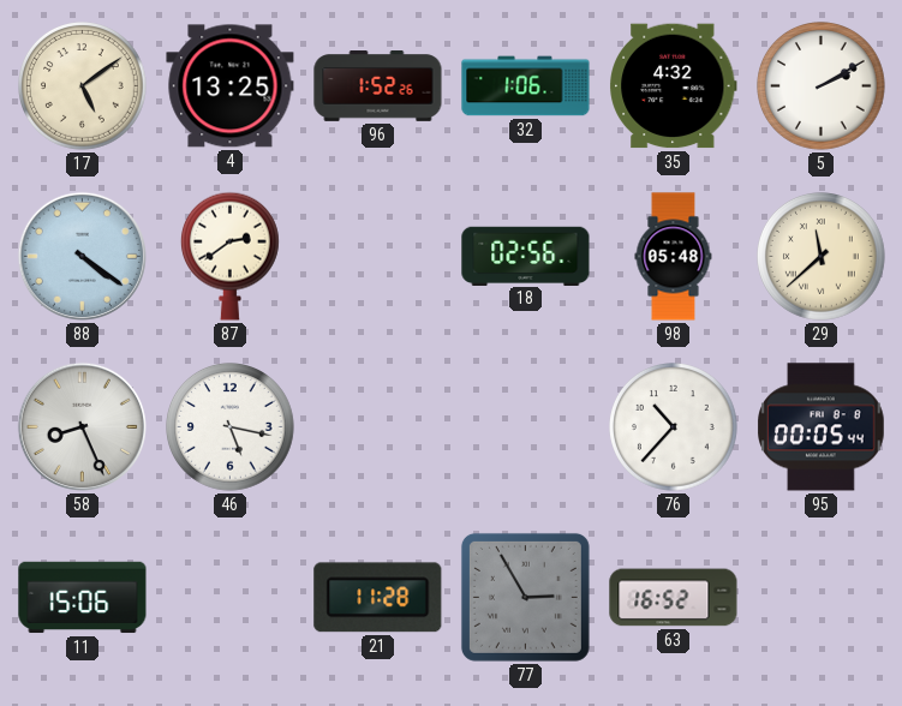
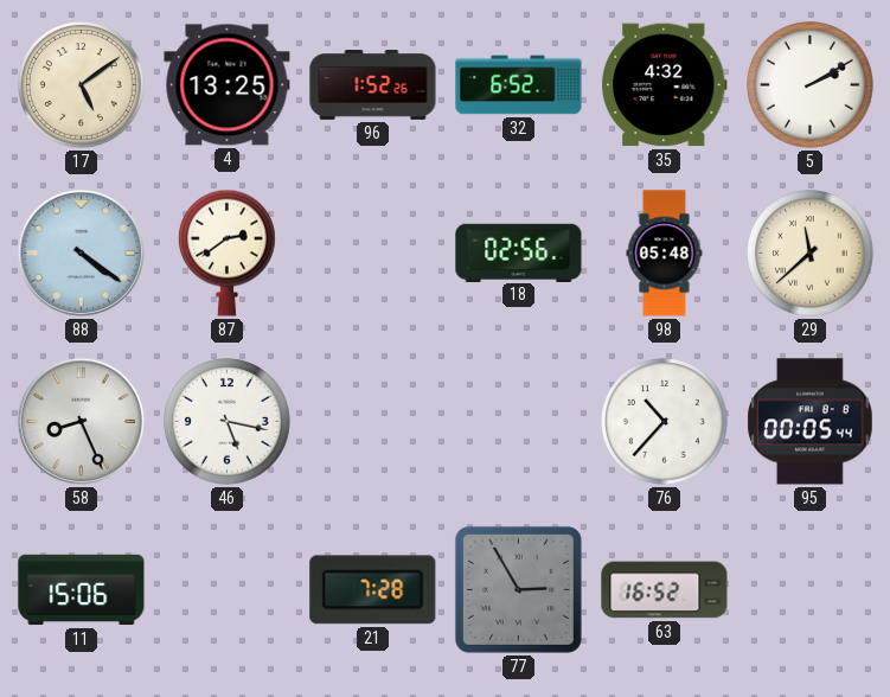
32: 1:06 -> 6:52
21: 11:28 -> 7:28
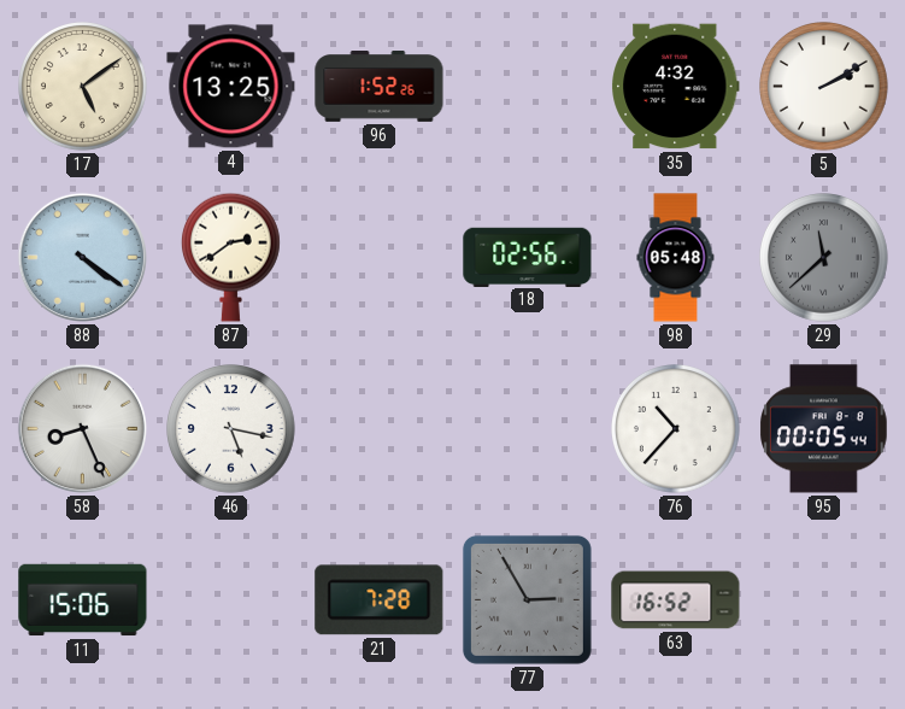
32: 6:52 -> none
29 dial: cream -> grey
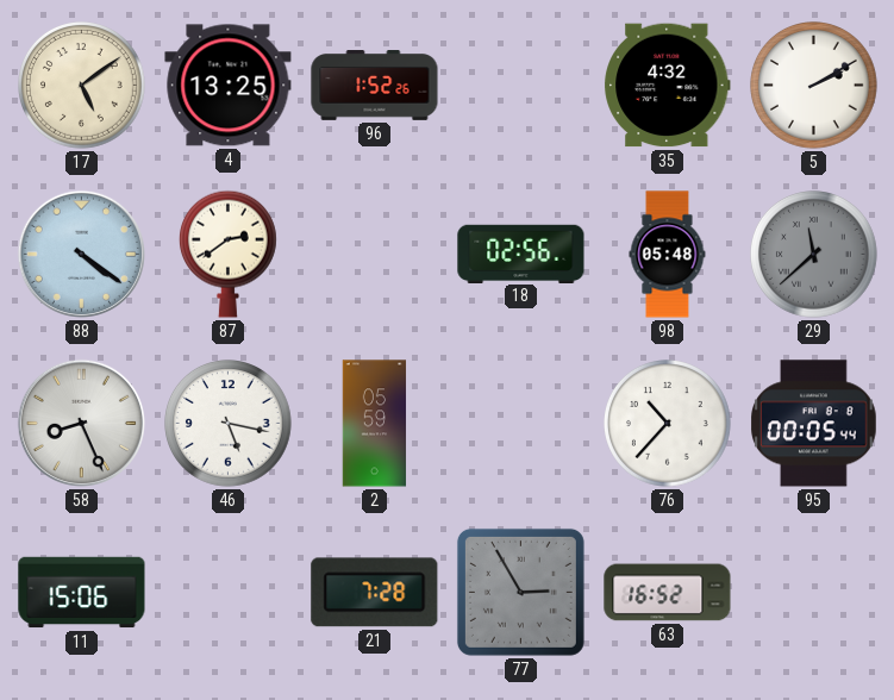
2: none -> 05:59
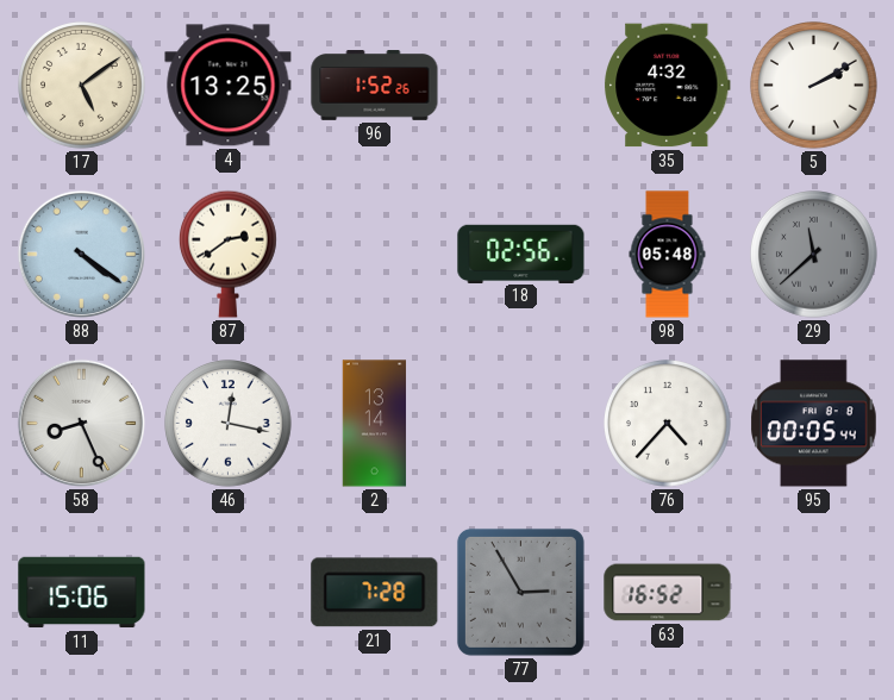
46: 5:17 -> 12:17
2: 05:59 -> 13:14
76: 10:37 -> 4:37
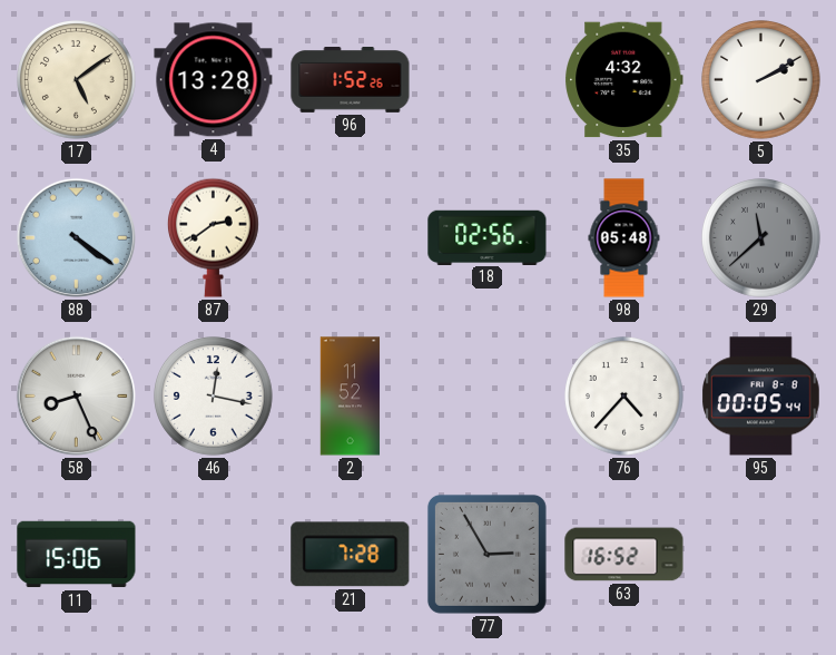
4: 13:25 -> 13:28
2: 13:14 -> 11:52
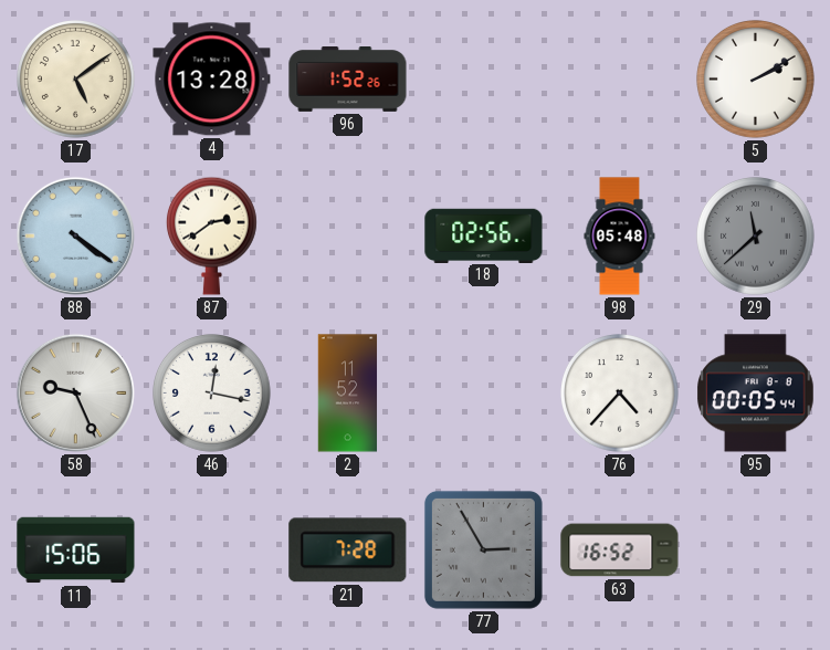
35: 4:32 -> none
58: 8:26 -> 9:26
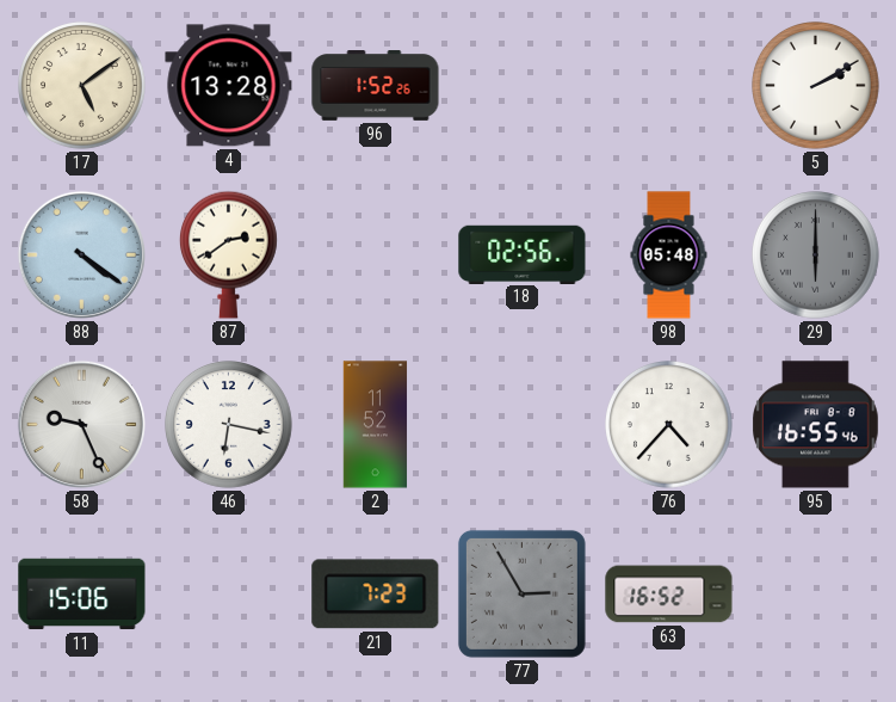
29: 11:38 -> 6:00
46: 12:17 -> 6:17
95: 00:05 -> 16:55
21: 7:28 -> 7:23
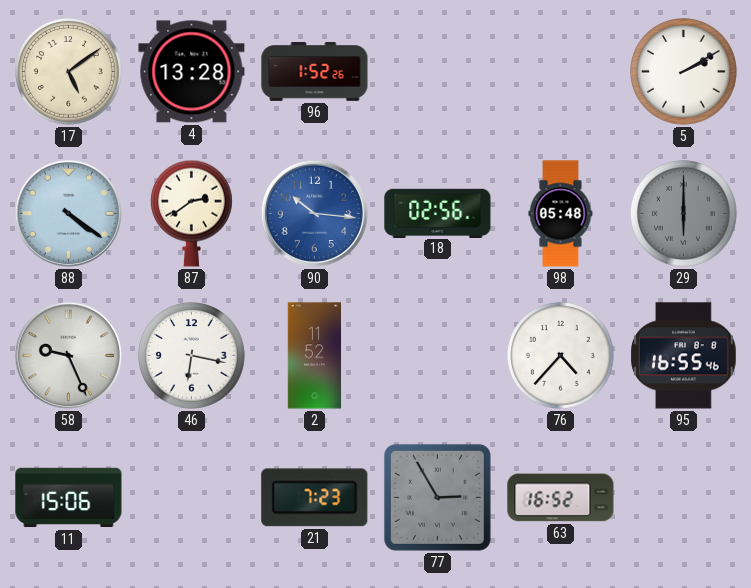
90: none -> 10:16
